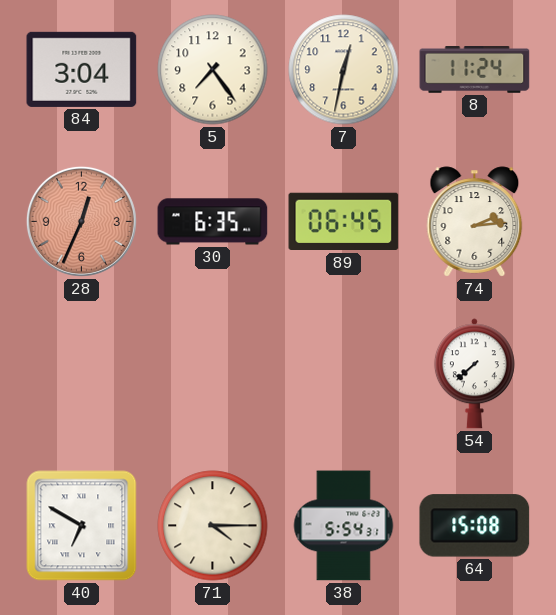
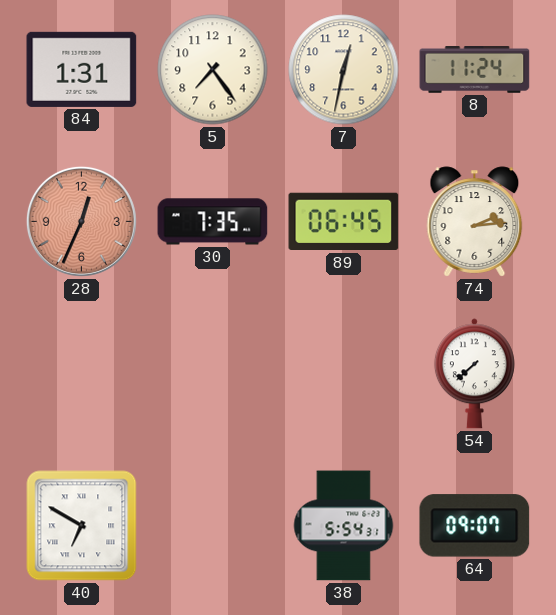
84: 3:04 -> 1:31
30: 6:35 -> 7:35
71: 4:15 -> none
64: 15:08 -> 09:07
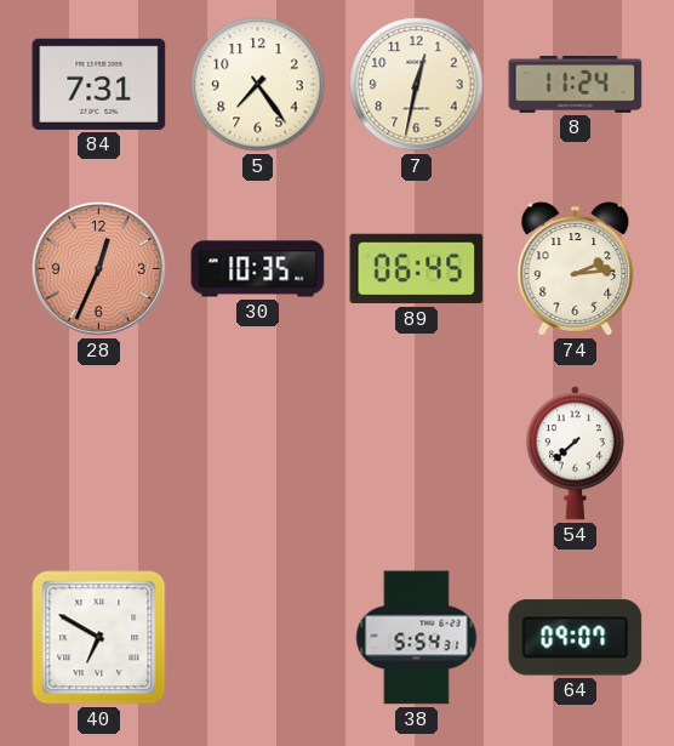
84: 1:31 -> 7:31
30: 7:35 -> 10:35
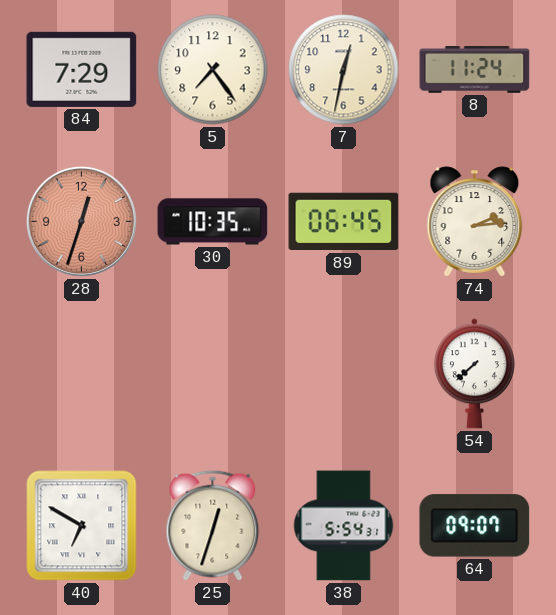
84: 7:31 -> 7:29
28: 12:34 -> 12:33
25: none -> 12:33
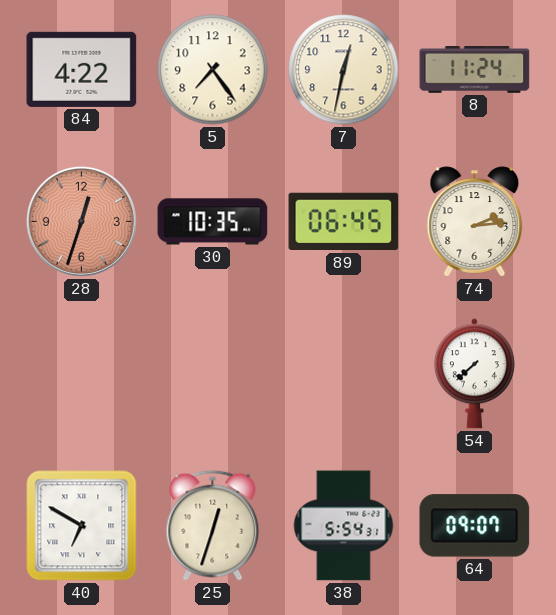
84: 7:29 -> 4:22
